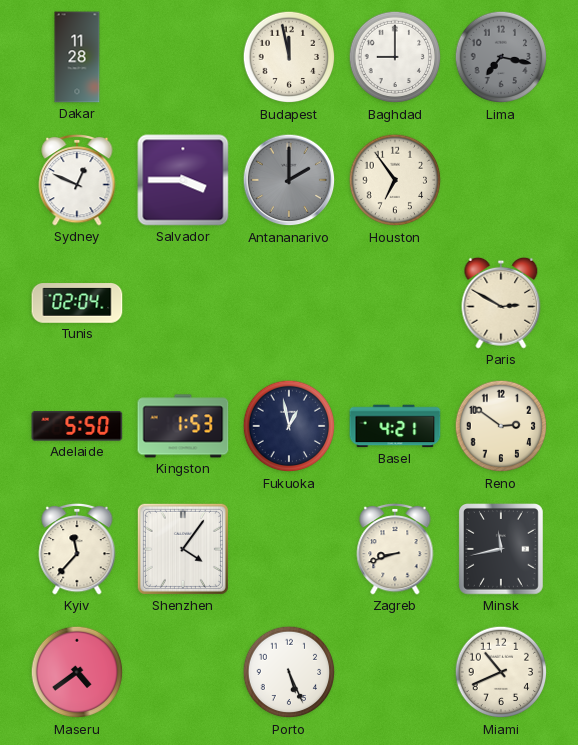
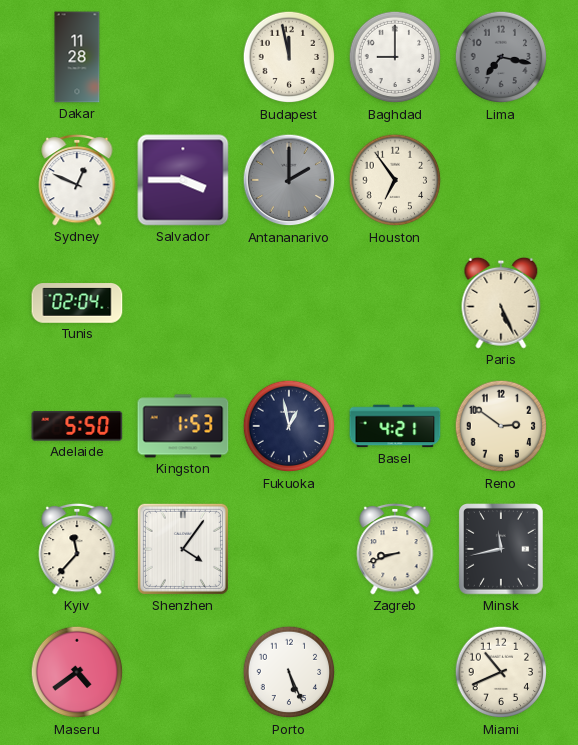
Paris: 2:50 -> 5:26
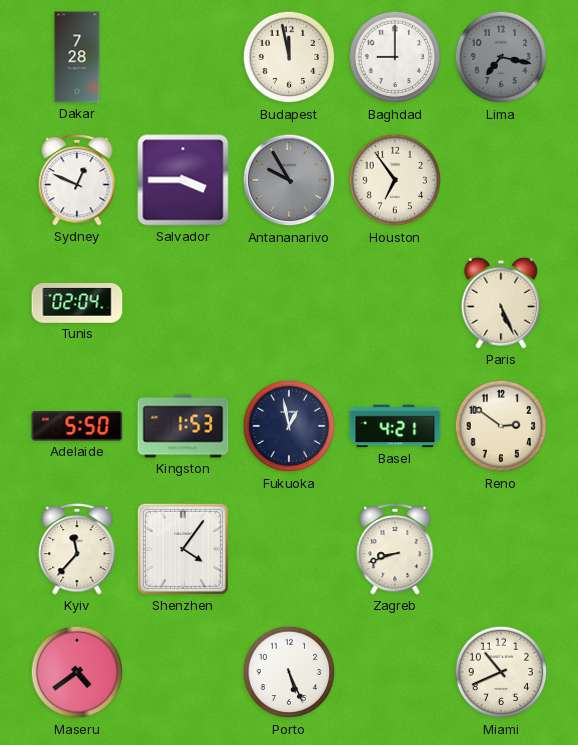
Dakar: 11:28 -> 7:28
Antananarivo: 2:00 -> 9:55
Minsk: 11:43 -> none
